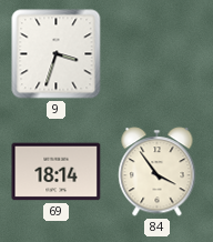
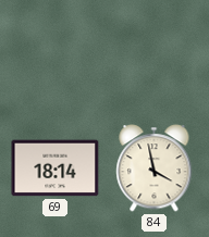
9: 3:33 -> none
84: 3:54 -> 3:58
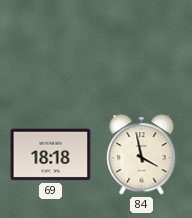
69: 18:14 -> 18:18
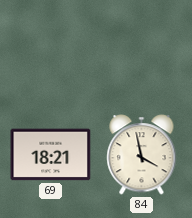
69: 18:18 -> 18:21
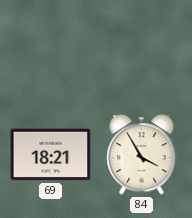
84: 3:58 -> 3:55
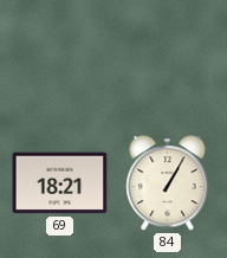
84: 3:55 -> 1:05
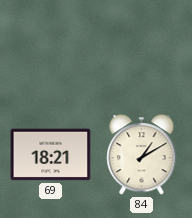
84: 1:05 -> 1:10
